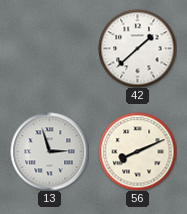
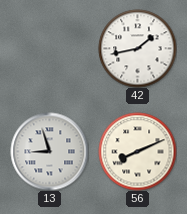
42: 1:38 -> 1:43
13: 2:57 -> 8:57
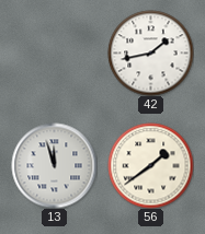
13: 8:57 -> 11:57
56: 8:11 -> 1:39
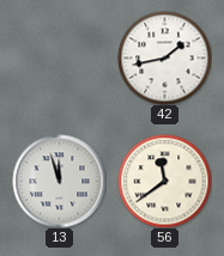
56: 1:39 -> 11:39
